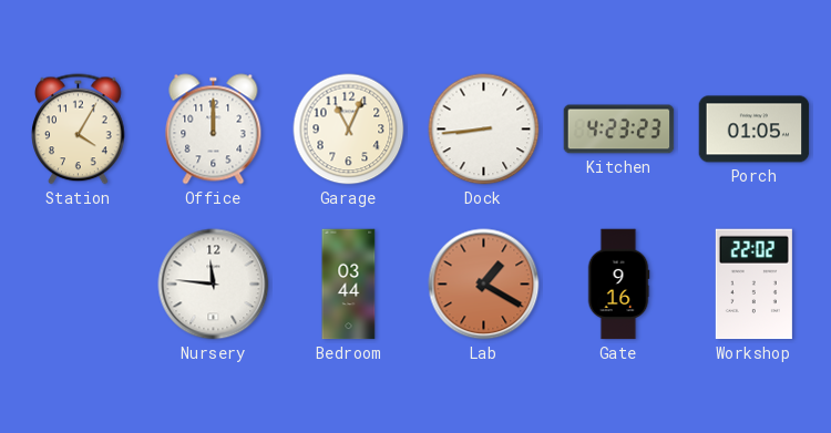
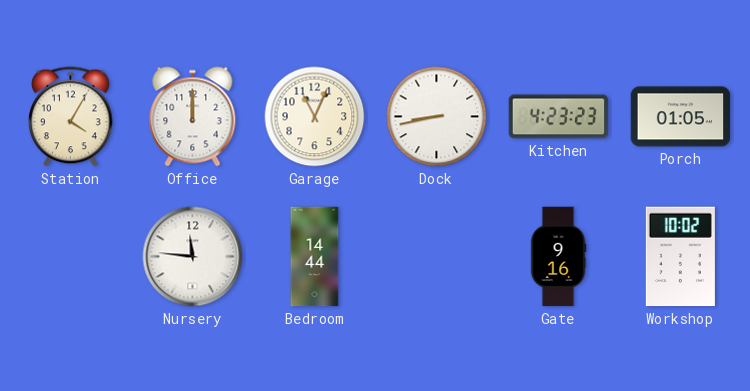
Dock: 8:44 -> 8:43
Bedroom: 03:44 -> 14:44
Lab: 1:20 -> none
Workshop: 22:02 -> 10:02
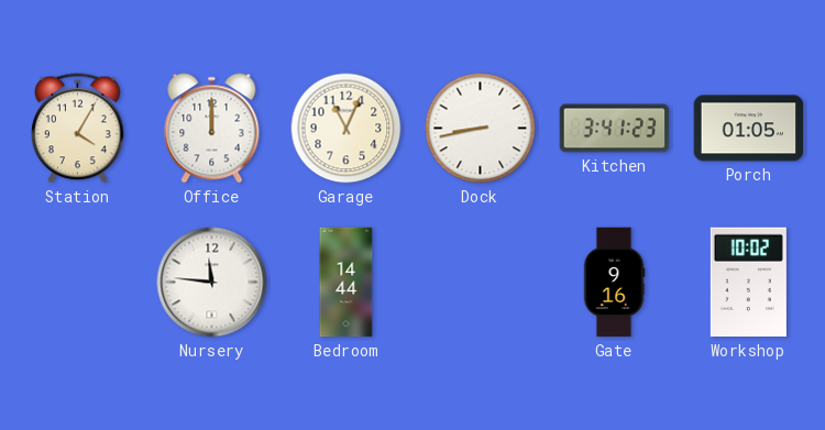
Kitchen: 4:23 -> 3:41
